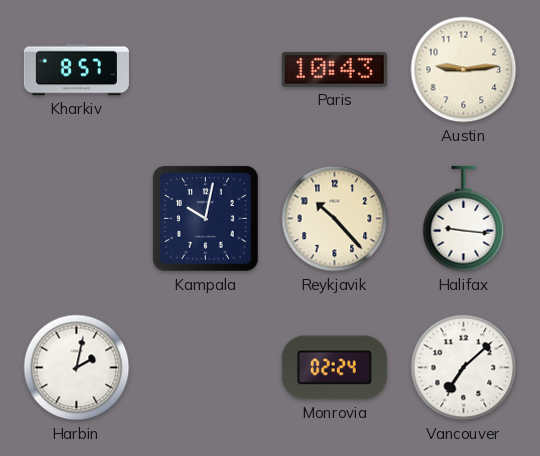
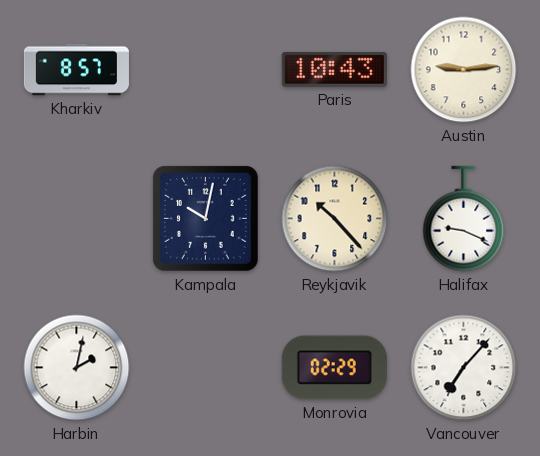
Halifax: 9:16 -> 9:19
Monrovia: 02:24 -> 02:29
Vancouver: 7:08 -> 7:07
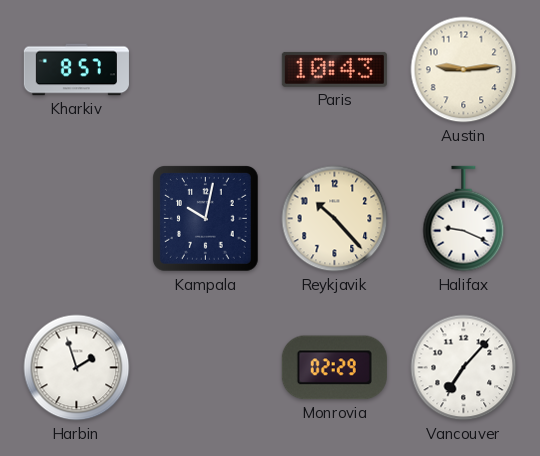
Harbin: 2:02 -> 1:57
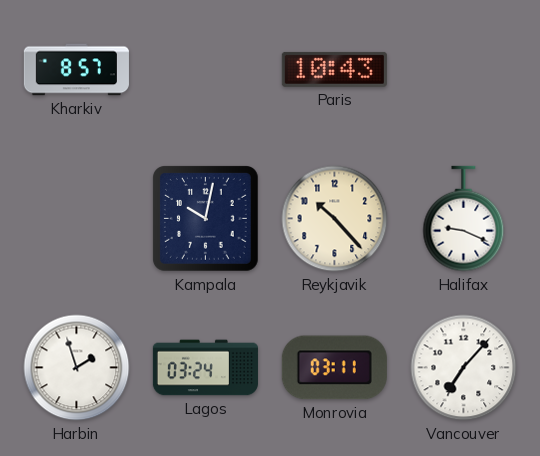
Austin: 9:14 -> none
Lagos: none -> 03:24
Monrovia: 02:29 -> 03:11
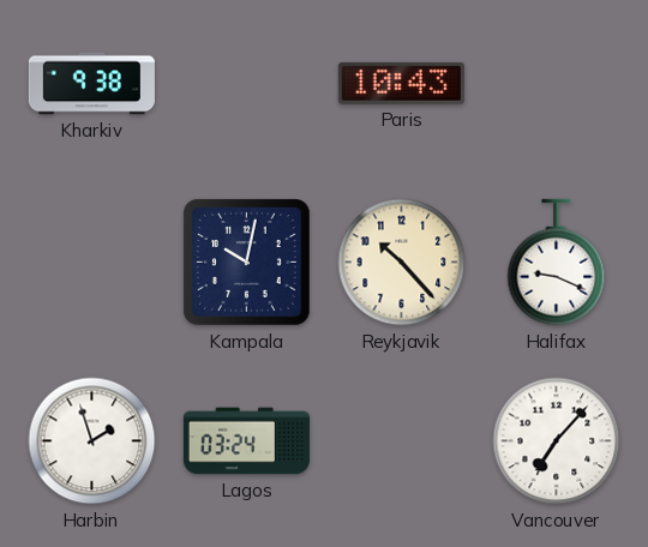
Kharkiv: 8:57 -> 9:38
Monrovia: 03:11 -> none
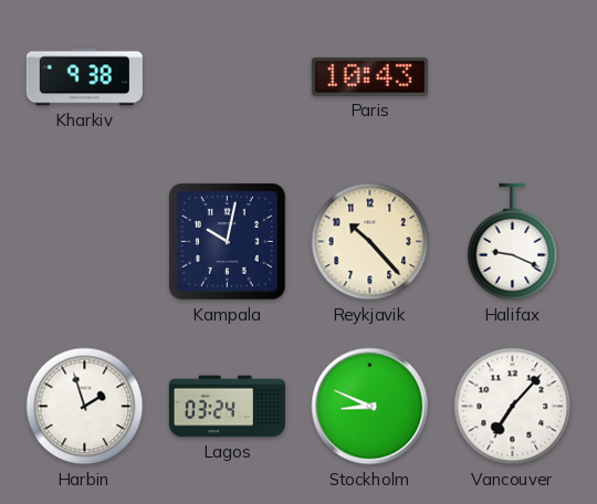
Stockholm: none -> 8:49
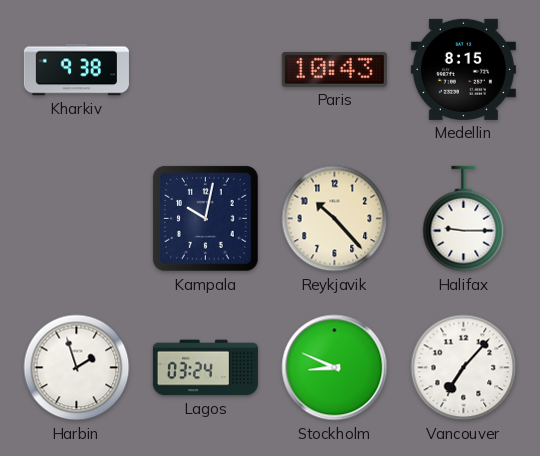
Medellin: none -> 8:15
Halifax: 9:19 -> 9:15
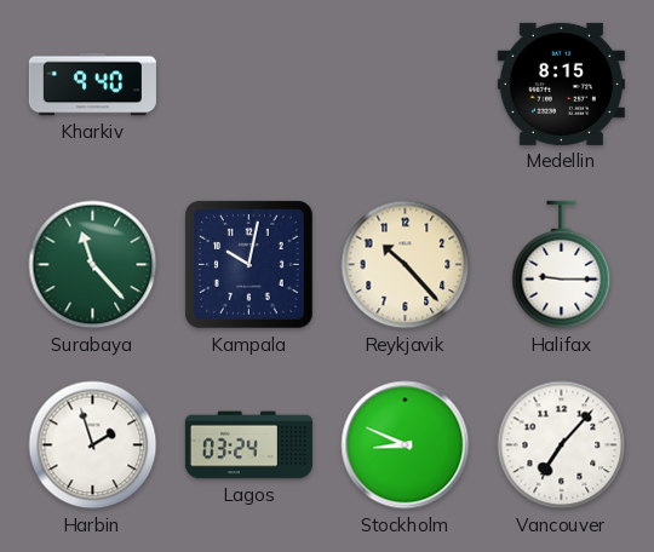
Kharkiv: 9:38 -> 9:40
Paris: 10:43 -> none
Surabaya: none -> 11:23
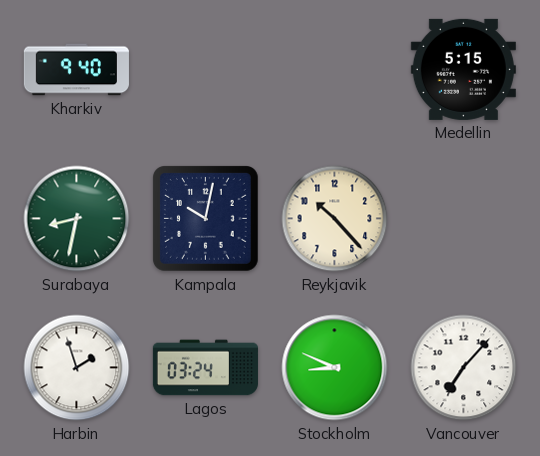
Medellin: 8:15 -> 5:15
Surabaya: 11:23 -> 8:32
Halifax: 9:15 -> none
